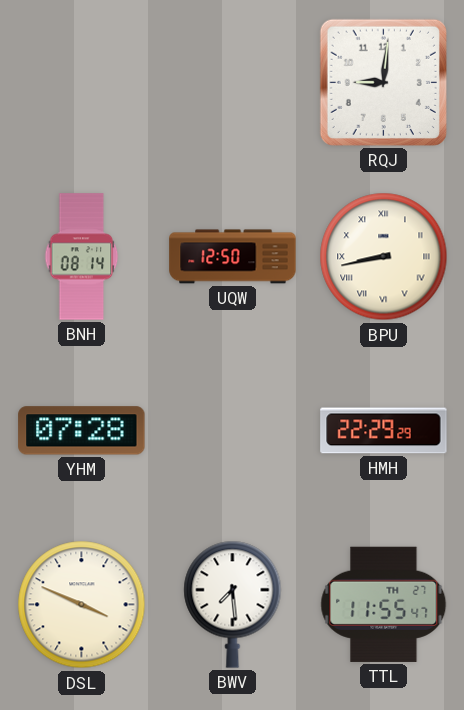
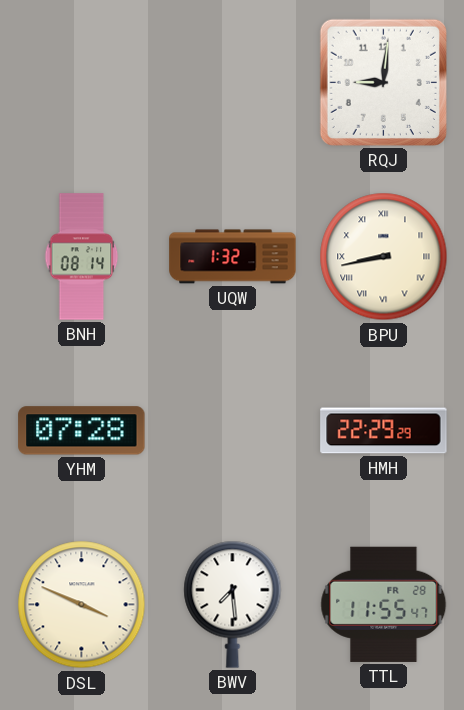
UQW: 12:50 -> 1:32
TTL date: TH 27 -> FR 28
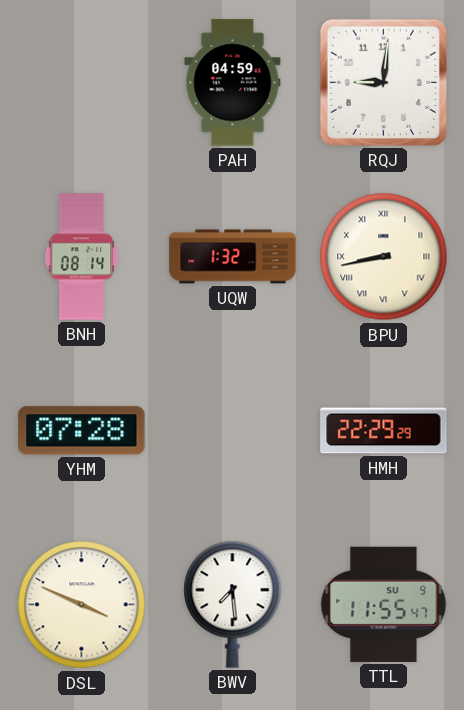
PAH: none -> 04:59
TTL date: FR 28 -> SU 9
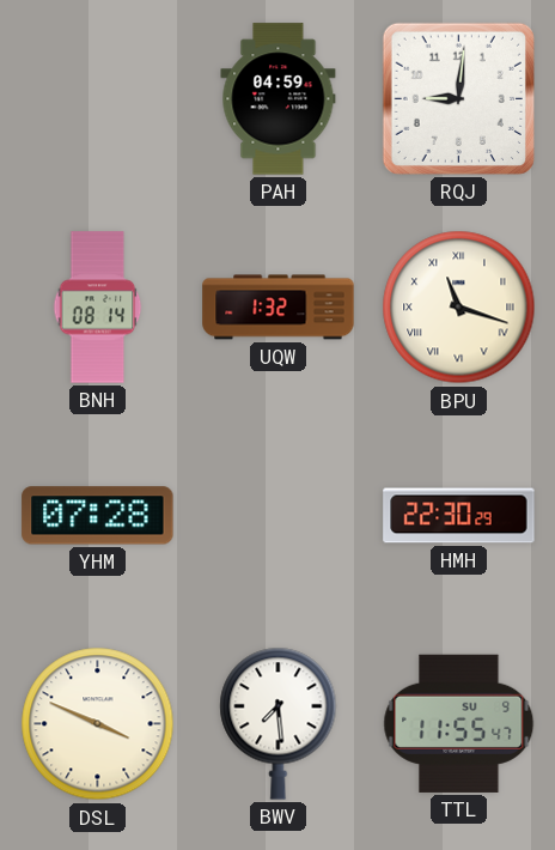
BPU: 8:43 -> 11:18
HMH: 22:29 -> 22:30
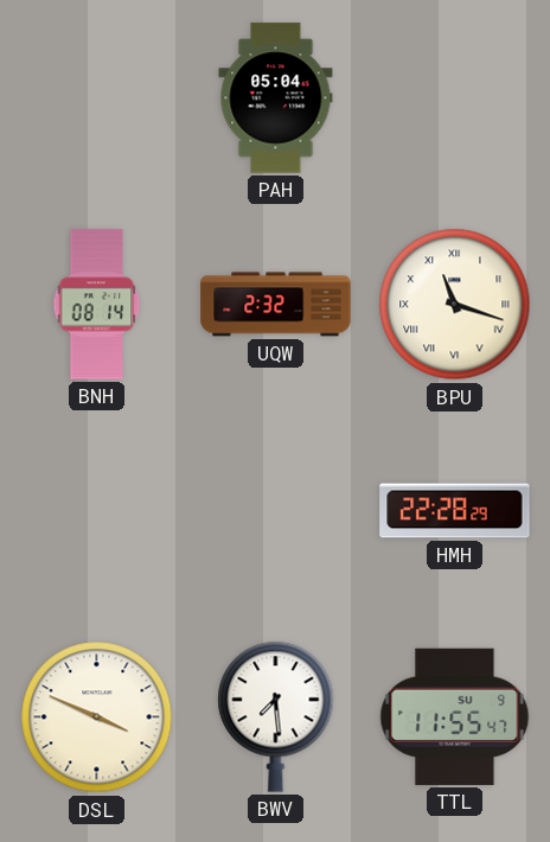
PAH: 04:59 -> 05:04
RQJ: 9:01 -> none
UQW: 1:32 -> 2:32
YHM: 07:28 -> none
HMH: 22:30 -> 22:28
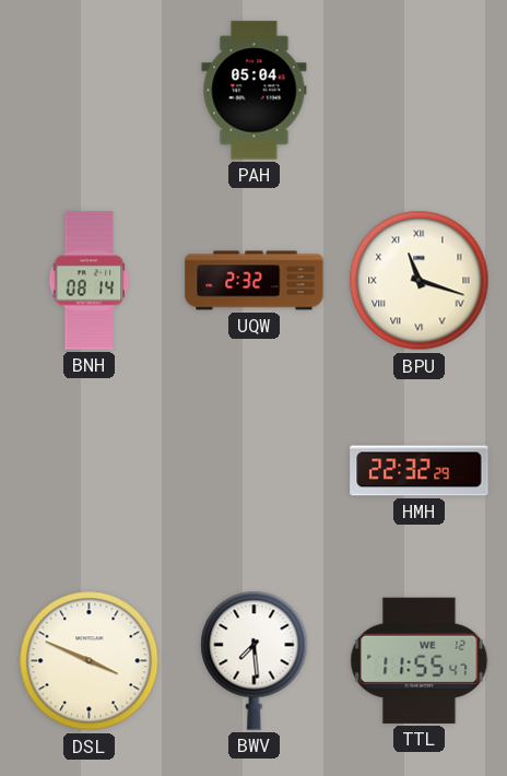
HMH: 22:28 -> 22:32
TTL date: SU 9 -> WE 12
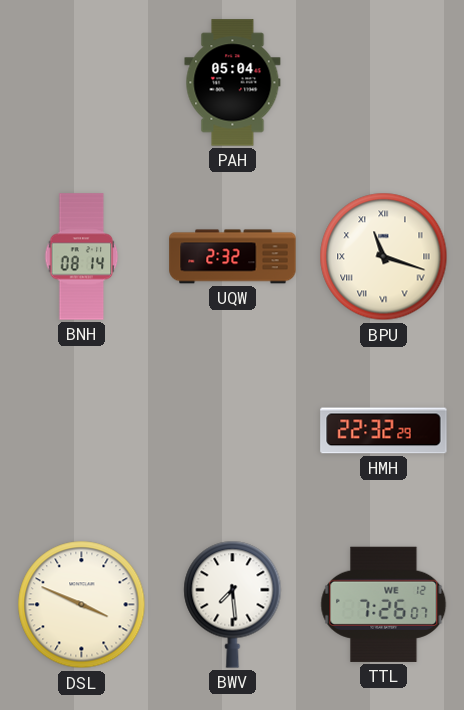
TTL: 11:55 -> 7:26
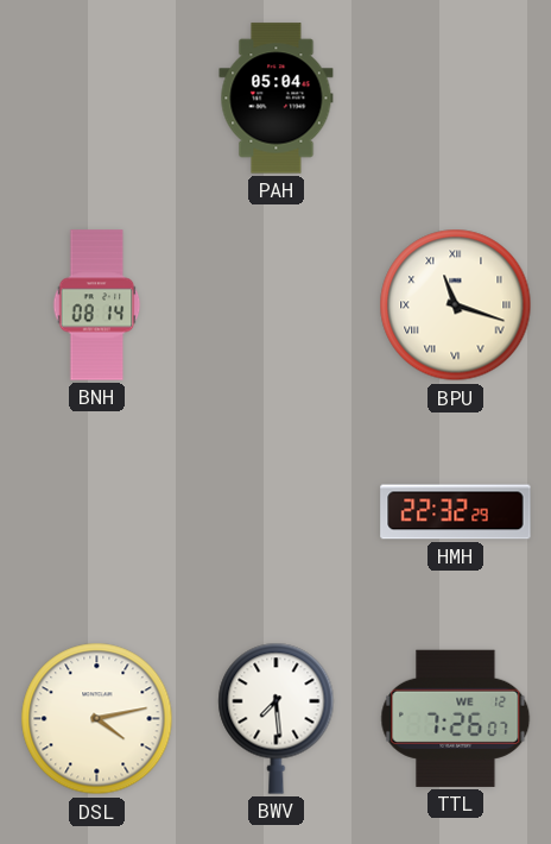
UQW: 2:32 -> none
DSL: 3:49 -> 4:13
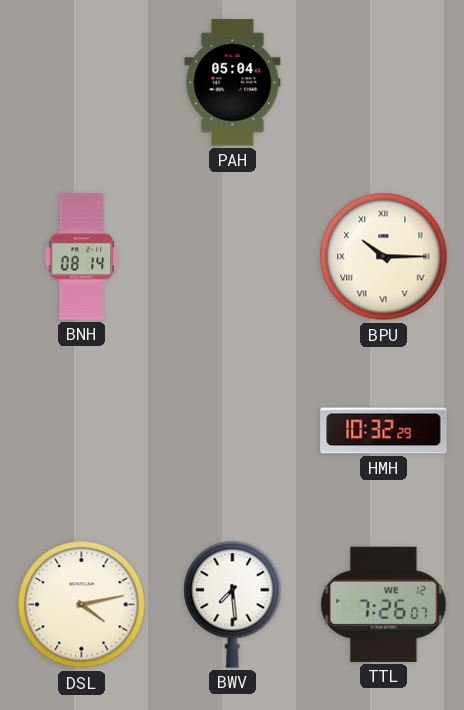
BPU: 11:18 -> 10:15
HMH: 22:32 -> 10:32
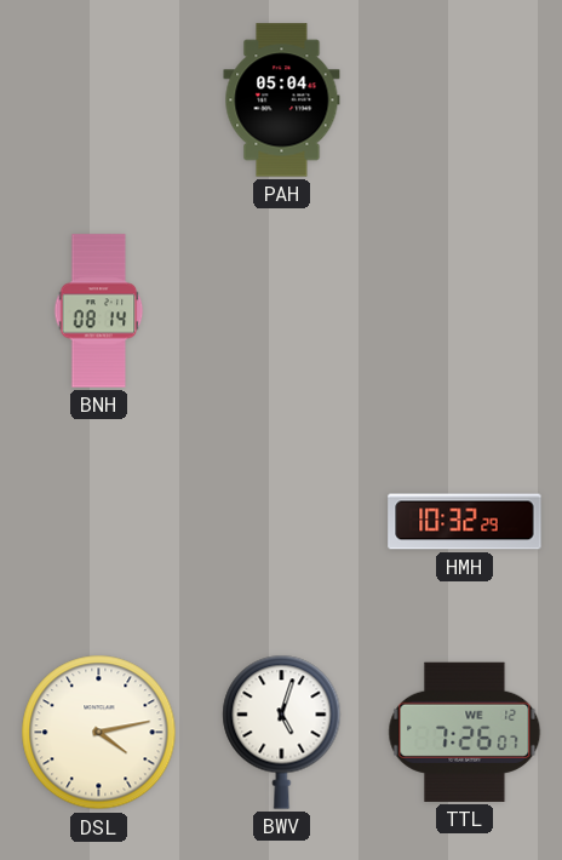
BPU: 10:15 -> none
BWV: 7:29 -> 5:03
